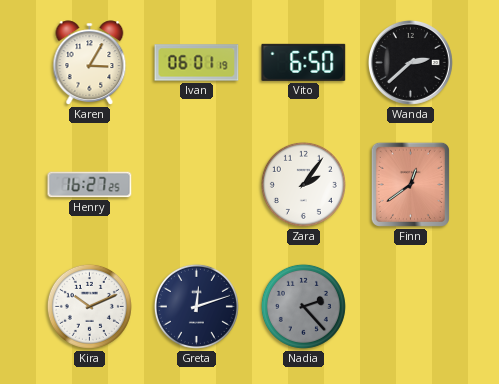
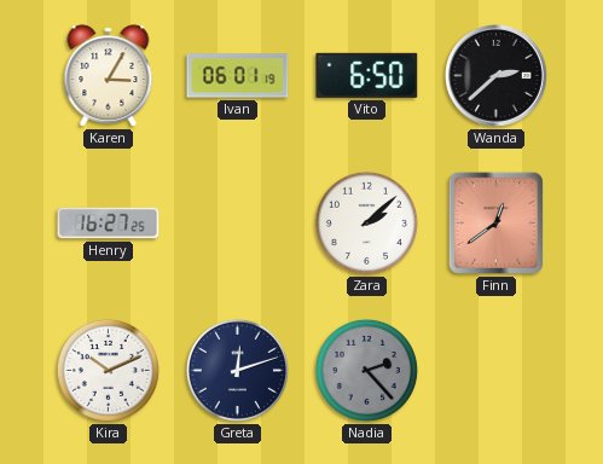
Zara: 2:06 -> 2:08
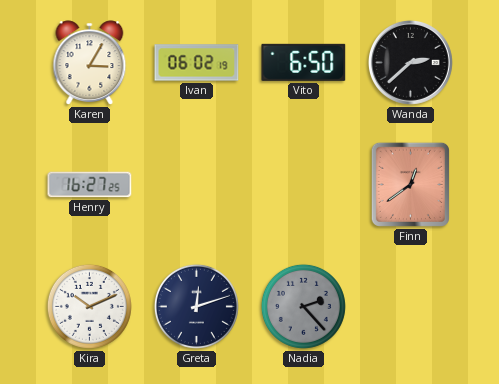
Ivan: 06:01 -> 06:02
Zara: 2:08 -> none
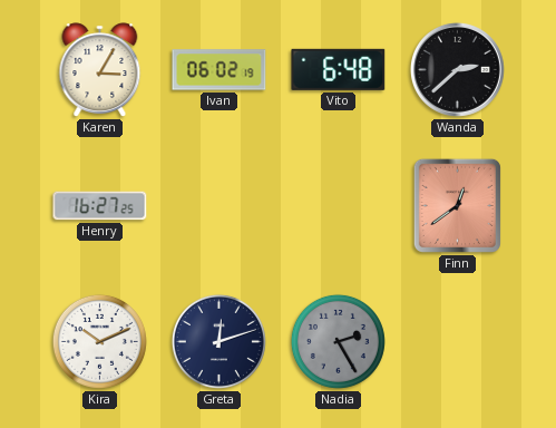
Vito: 6:50 -> 6:48
Nadia: 2:23 -> 2:25
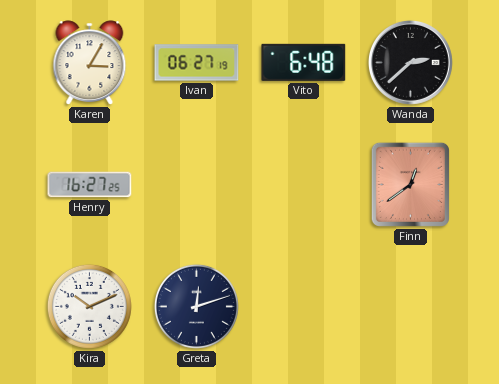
Ivan: 06:02 -> 06:27
Nadia: 2:25 -> none
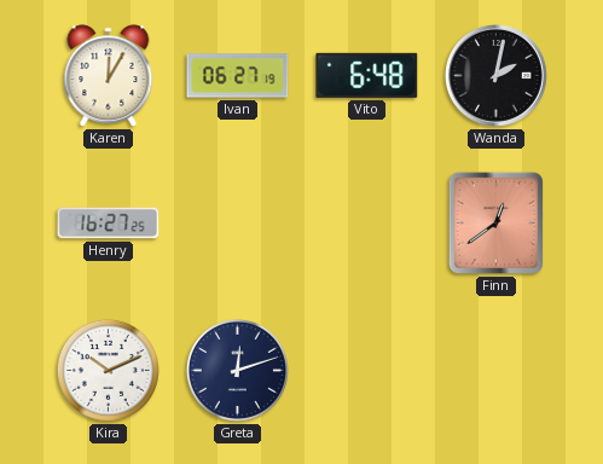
Karen: 3:05 -> 12:05
Wanda: 2:38 -> 2:02
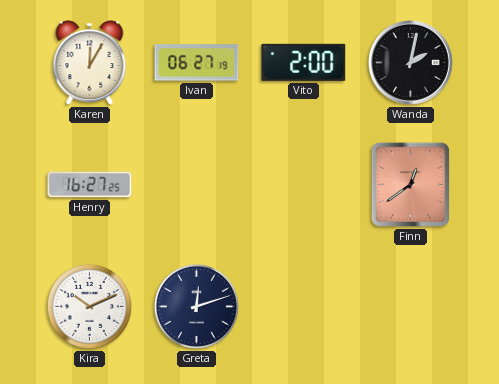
Vito: 6:48 -> 2:00
